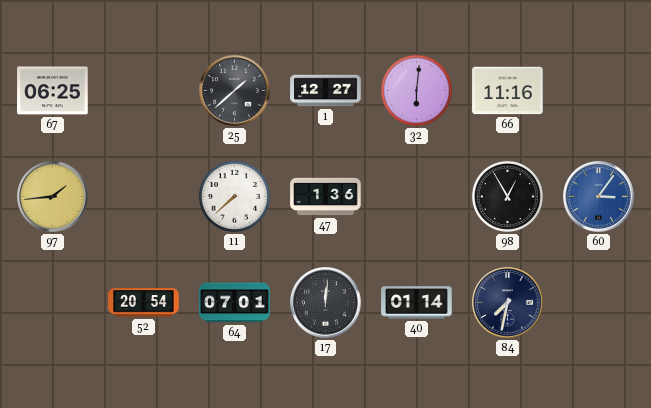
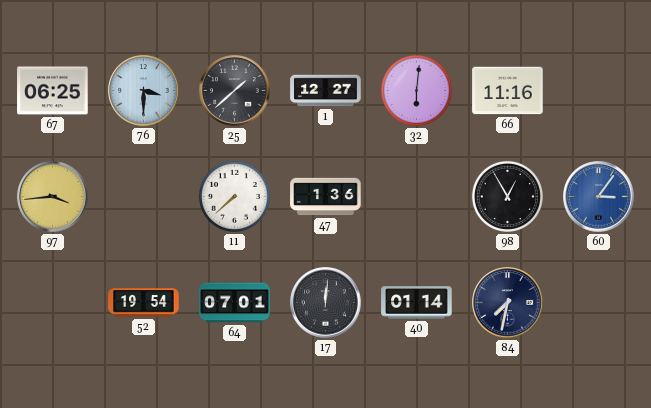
76: none -> 3:30
97: 1:44 -> 3:44
52: 20:54 -> 19:54
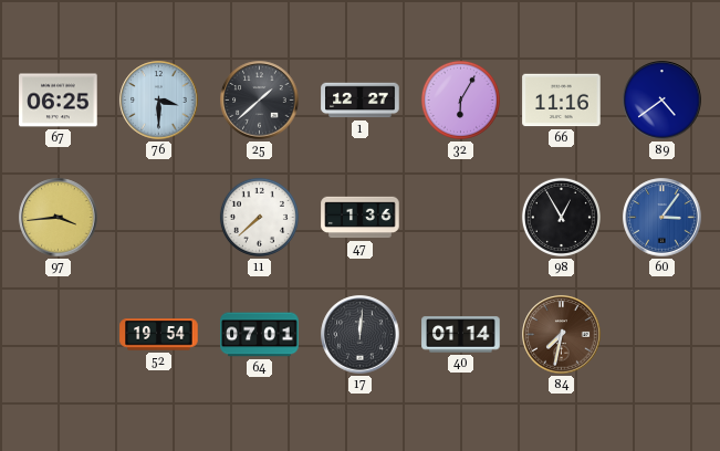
32: 6:01 -> 6:05
89: none -> 4:39
84 dial: navy -> brown
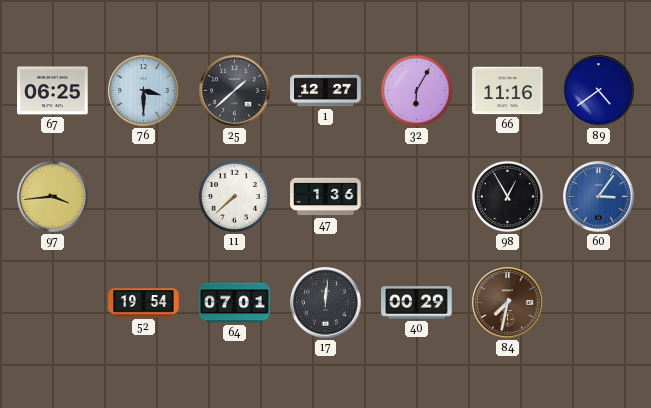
40: 01:14 -> 00:29
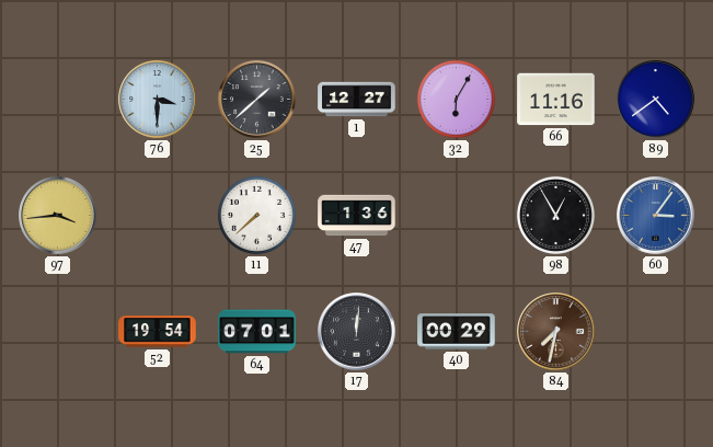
67: 06:25 -> none
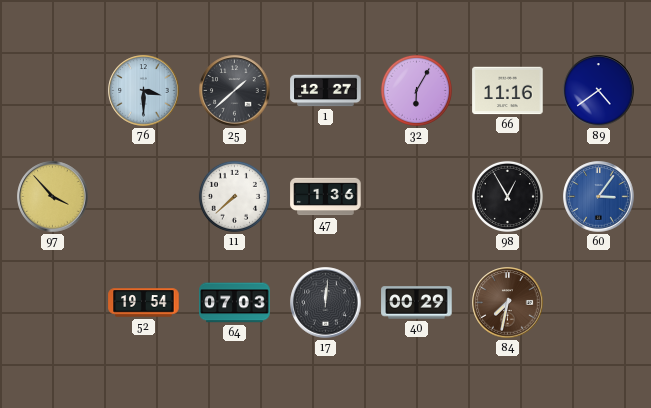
97: 3:44 -> 3:53
64: 07:01 -> 07:03
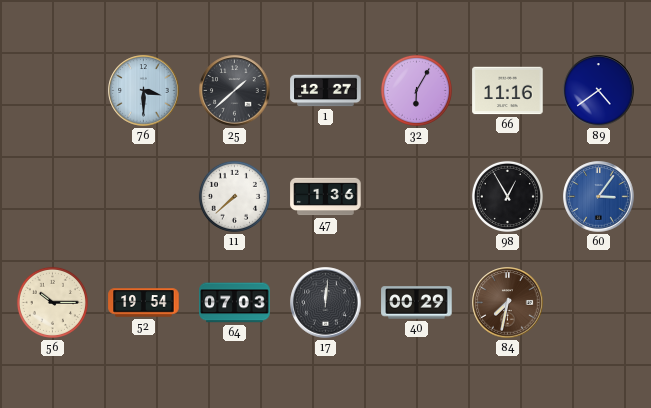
97: 3:53 -> none
56: none -> 10:15
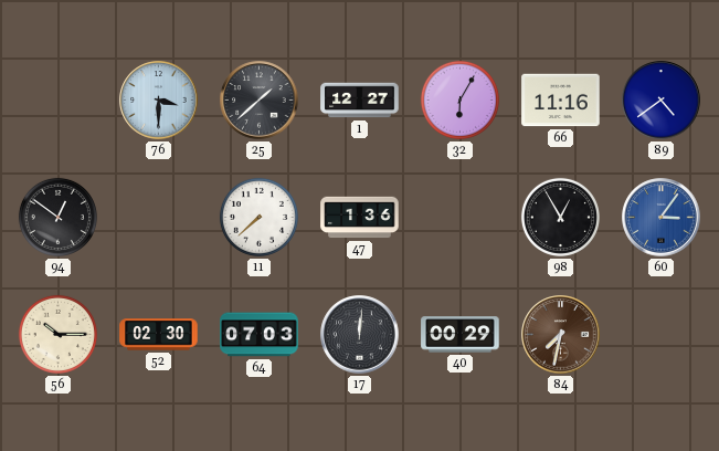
94: none -> 12:51
52: 19:54 -> 02:30
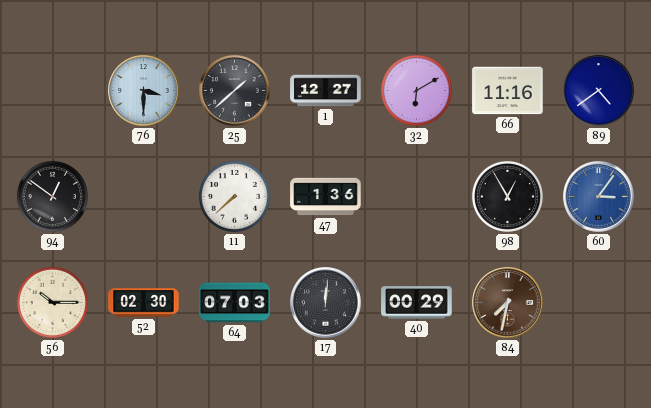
32: 6:05 -> 6:10
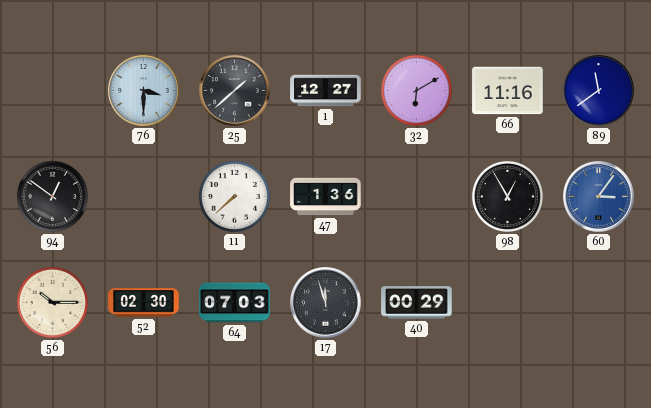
89: 4:39 -> 11:39
17: 12:01 -> 11:57
84: 7:32 -> none
